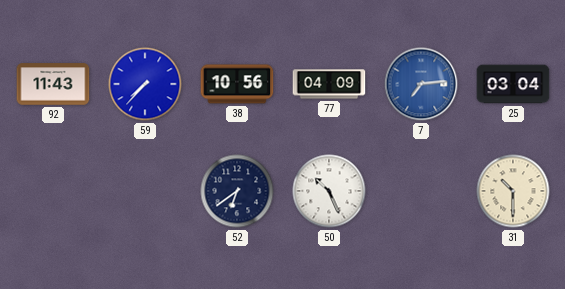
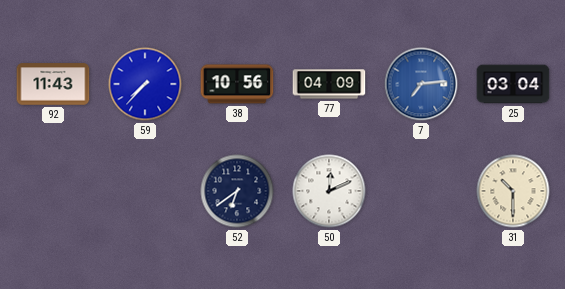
50: 10:26 -> 12:11
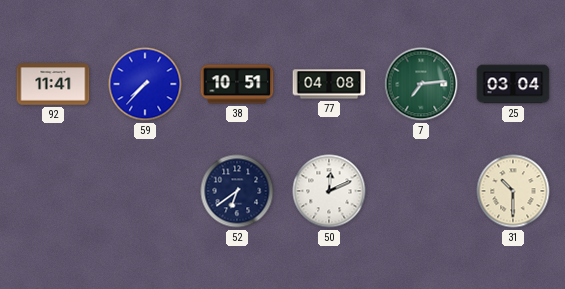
92: 11:43 -> 11:41
38: 10:56 -> 10:51
77: 04:09 -> 04:08
7 dial: blue -> green
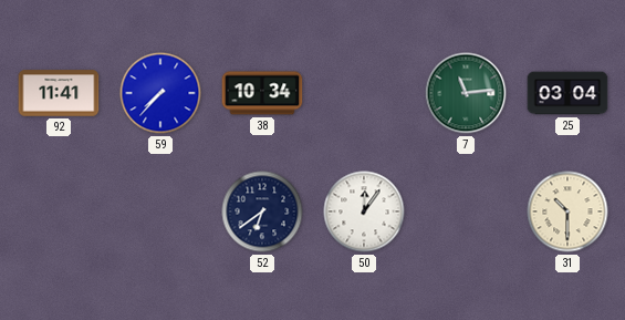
38: 10:51 -> 10:34
77: 04:08 -> none
7: 7:14 -> 11:14
50: 12:11 -> 12:06
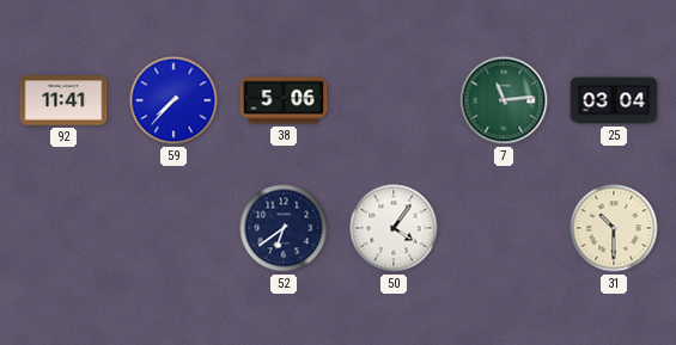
38: 10:34 -> 5:06
50: 12:06 -> 4:06
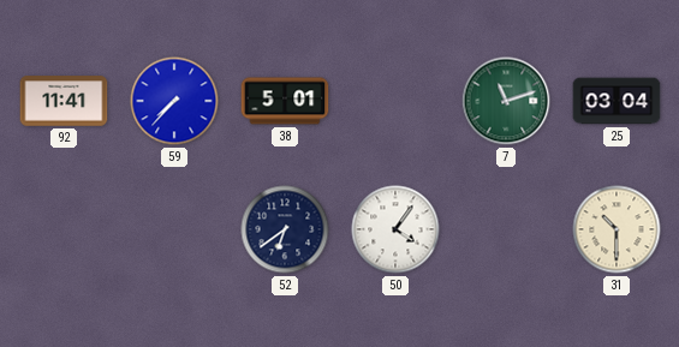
38: 5:06 -> 5:01
7: 11:14 -> 11:12
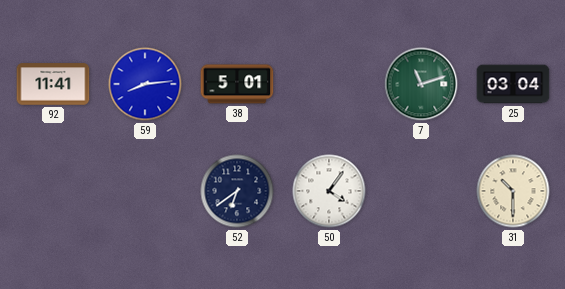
59: 7:37 -> 8:14
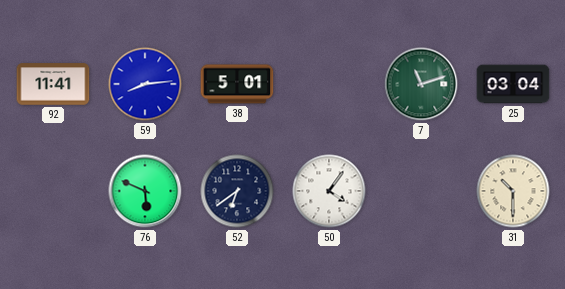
76: none -> 5:49
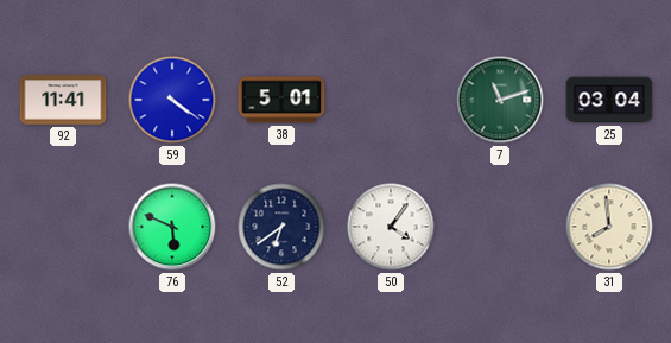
59: 8:14 -> 4:21
31: 10:30 -> 7:59
